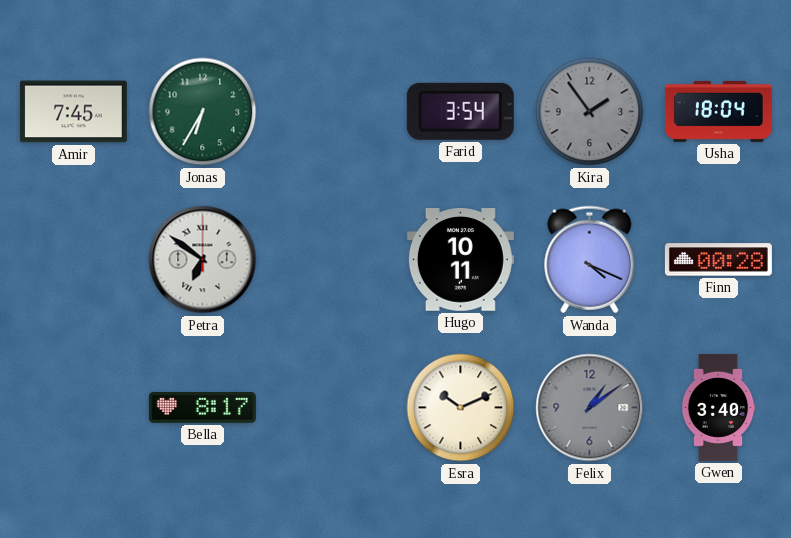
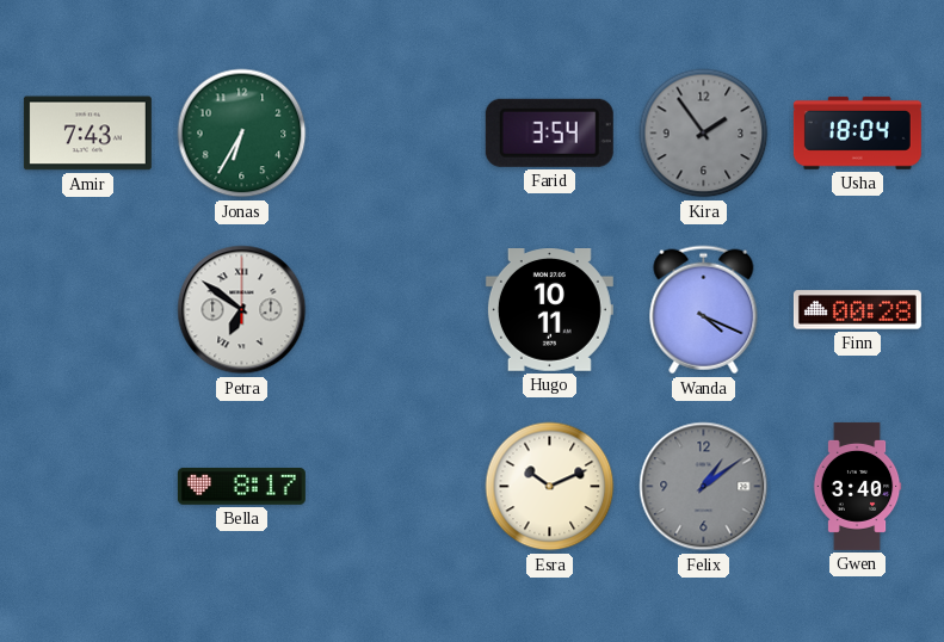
Amir: 7:45 -> 7:43
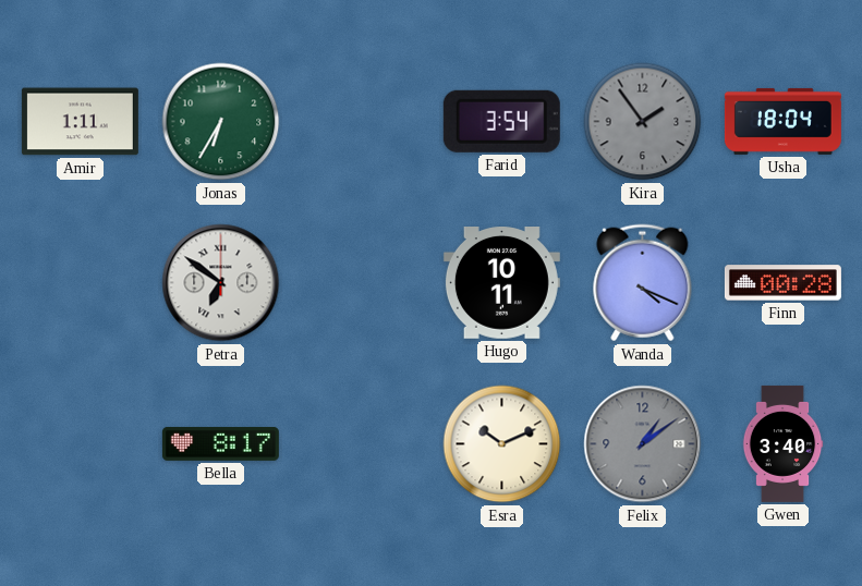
Amir: 7:43 -> 1:11
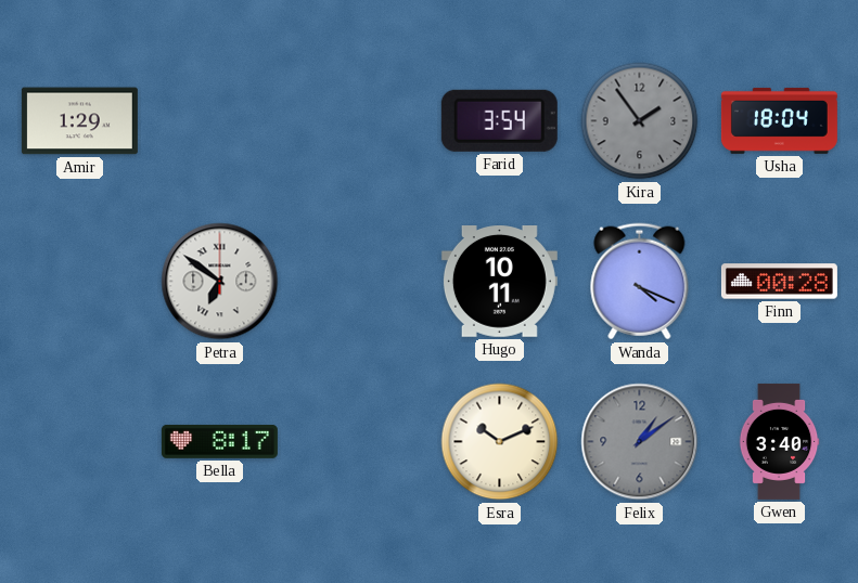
Amir: 1:11 -> 1:29
Jonas: 6:35 -> none
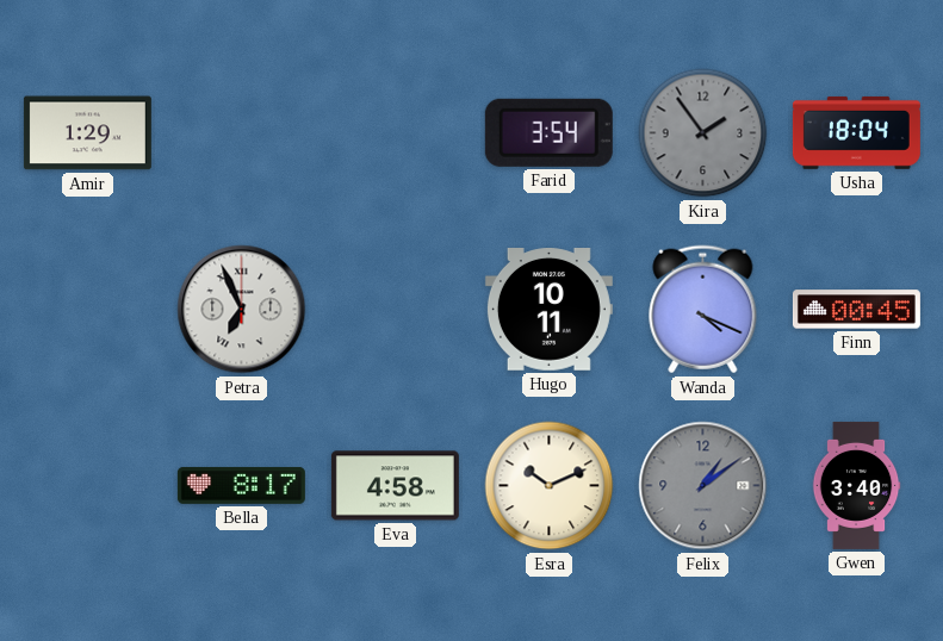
Petra: 6:51 -> 6:56
Finn: 00:28 -> 00:45
Eva: none -> 4:58
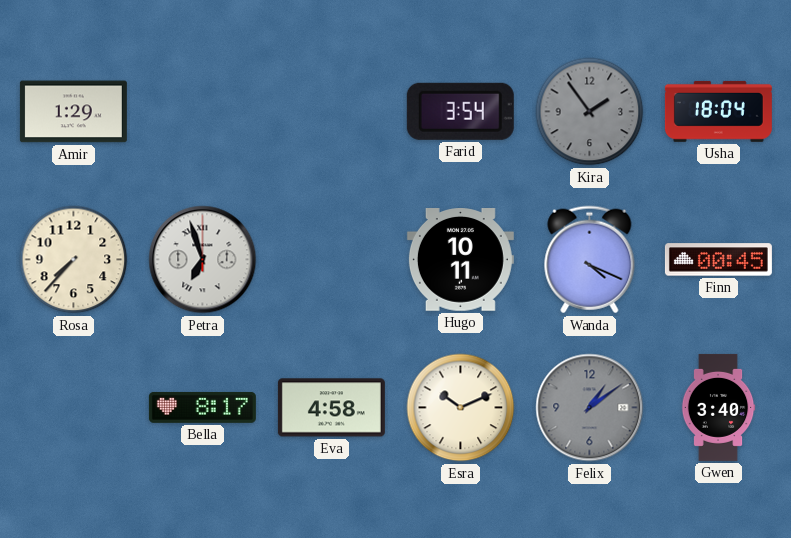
Rosa: none -> 7:37
Petra: 6:56 -> 6:57
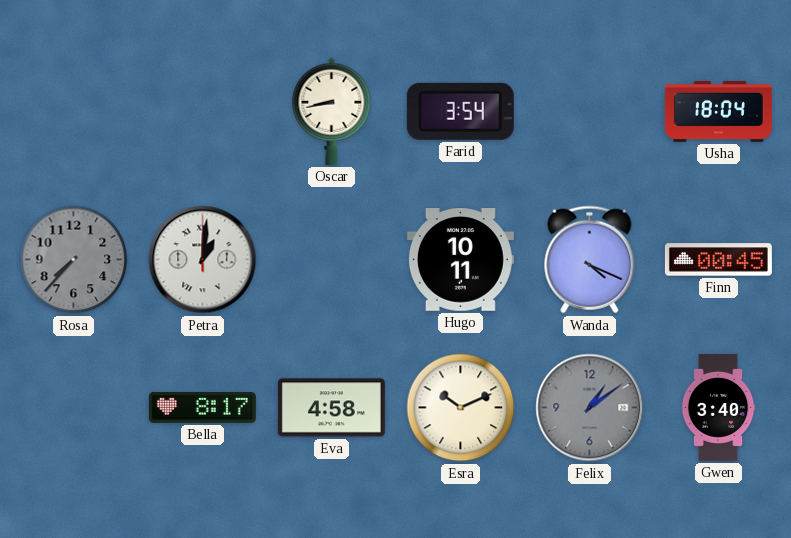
Amir: 1:29 -> none
Oscar: none -> 8:43
Kira: 1:54 -> none
Rosa dial: cream -> grey
Petra: 6:57 -> 1:01
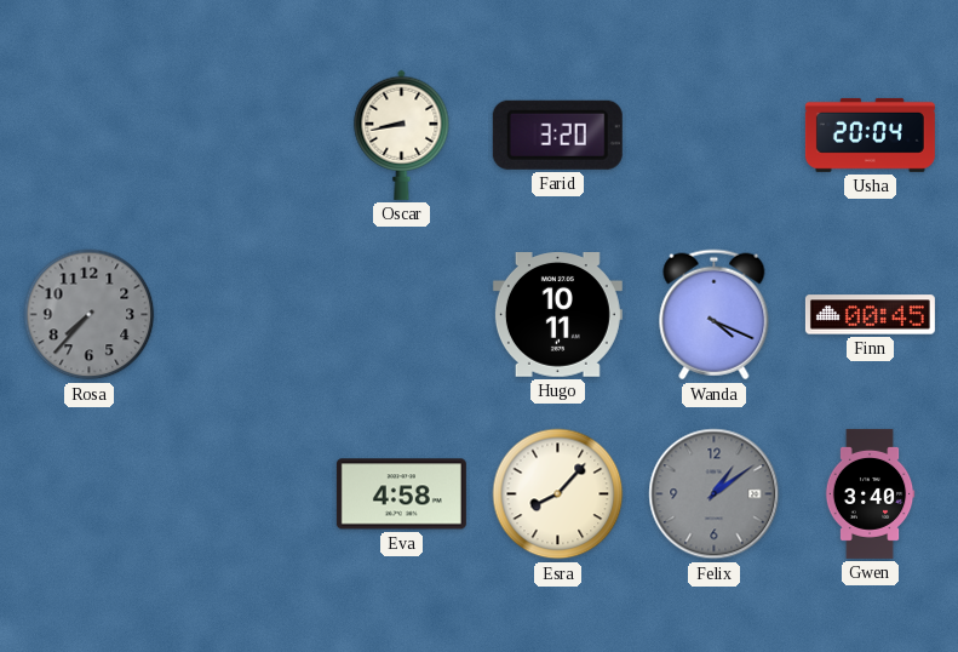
Farid: 3:54 -> 3:20
Usha: 18:04 -> 20:04
Petra: 1:01 -> none
Bella: 8:17 -> none
Esra: 10:11 -> 8:07
